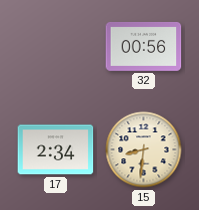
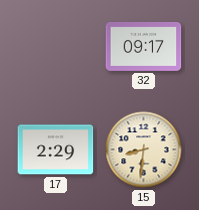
32: 00:56 -> 09:17
17: 2:34 -> 2:29
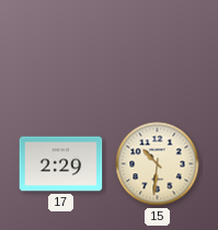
32: 09:17 -> none
15: 8:31 -> 10:31
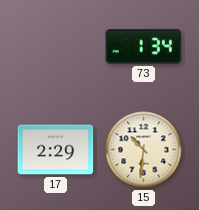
73: none -> 1:34
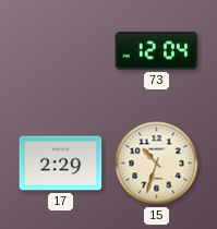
73: 1:34 -> 12:04
15: 10:31 -> 10:33
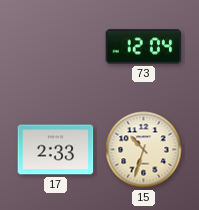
17: 2:29 -> 2:33
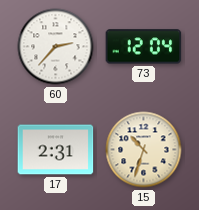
60: none -> 2:37
17: 2:33 -> 2:31
